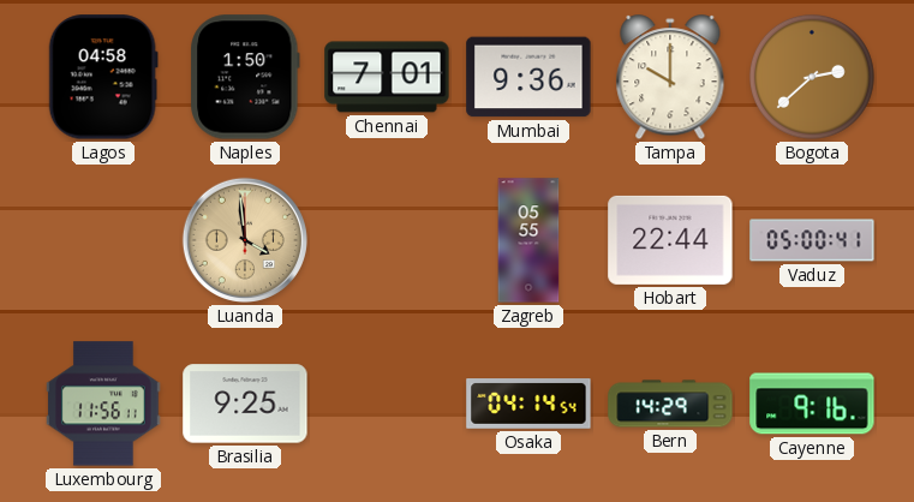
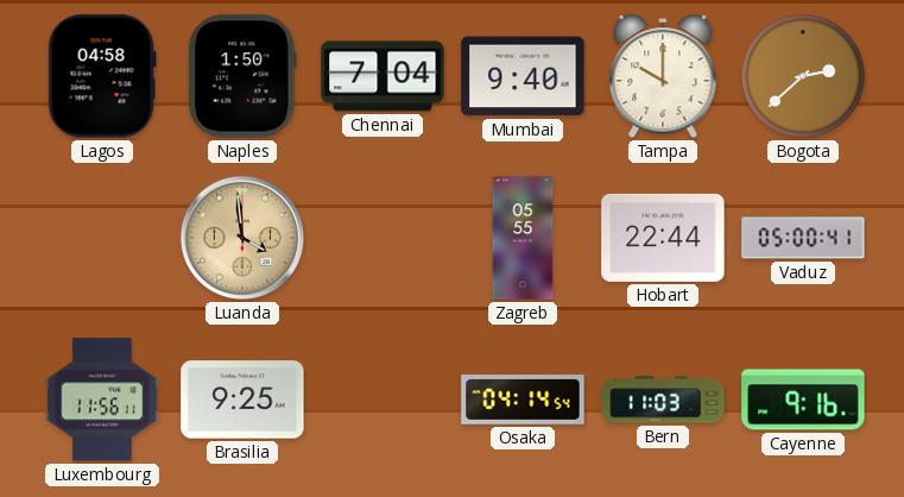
Chennai: 7:01 -> 7:04
Mumbai: 9:36 -> 9:40
Bern: 14:29 -> 11:03
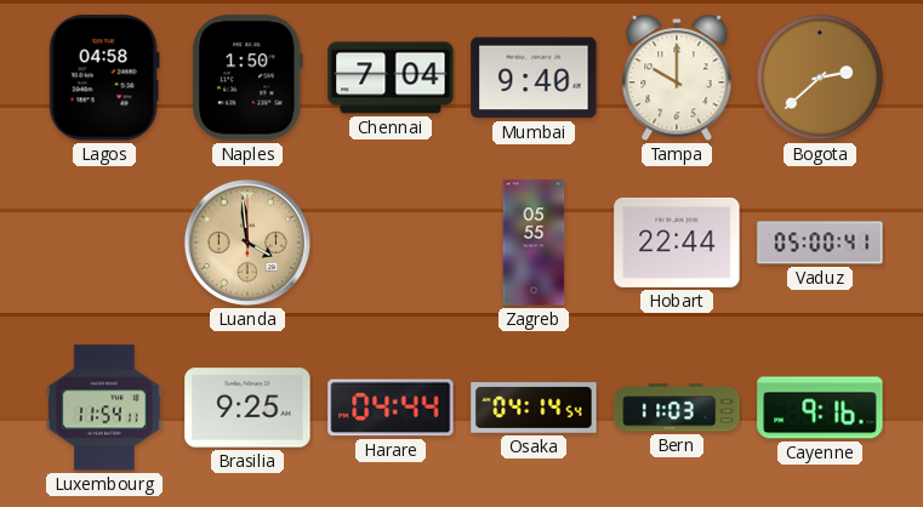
Luxembourg: 11:56 -> 11:54
Harare: none -> 04:44
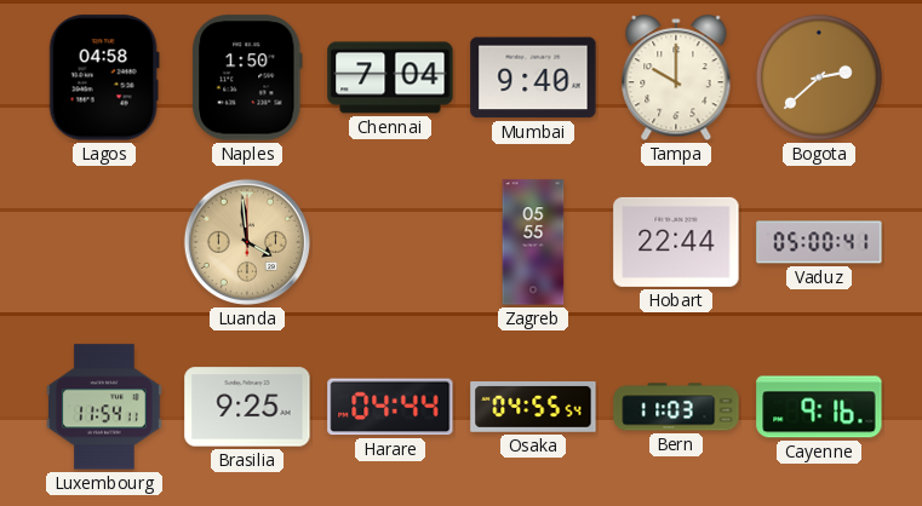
Osaka: 04:14 -> 04:55
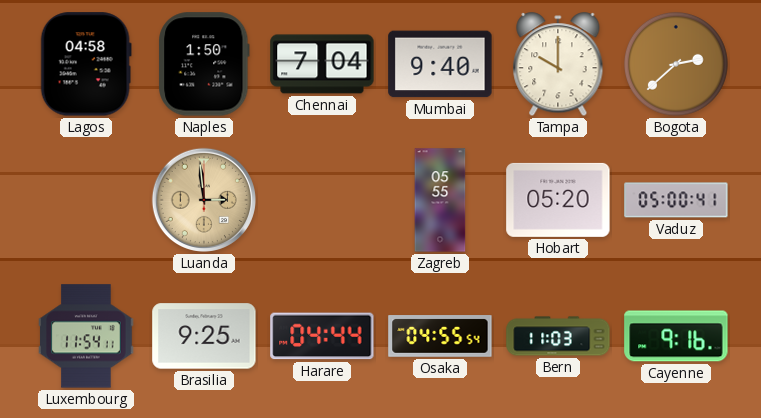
Luanda: 3:59 -> 2:59
Hobart: 22:44 -> 05:20
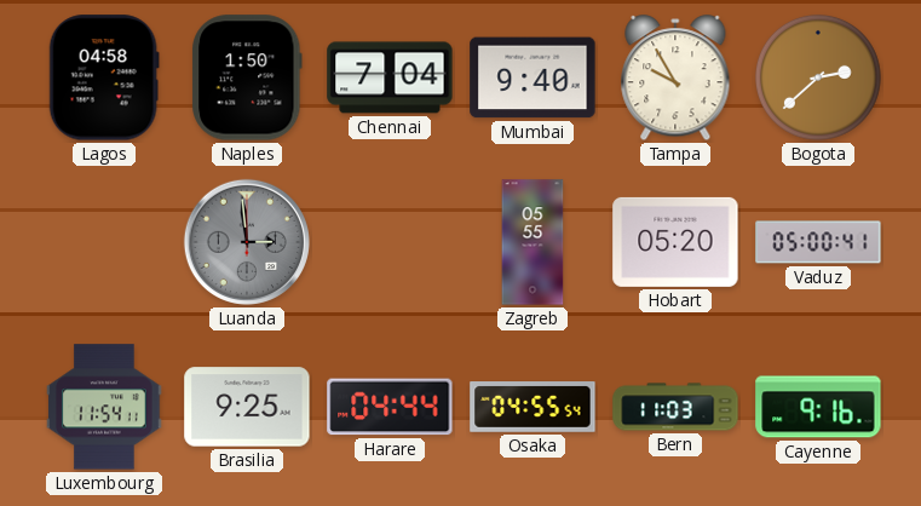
Tampa: 10:00 -> 9:55
Luanda dial: champagne -> grey
